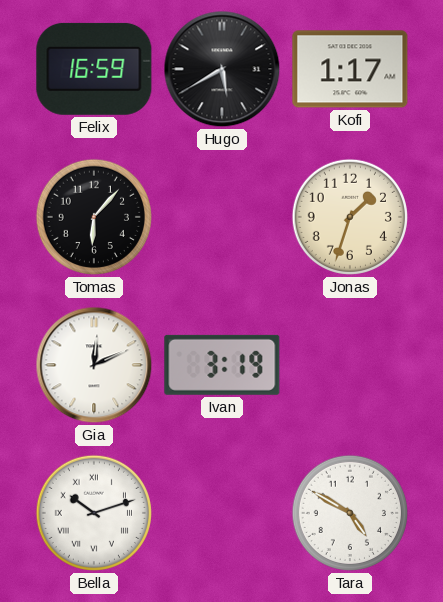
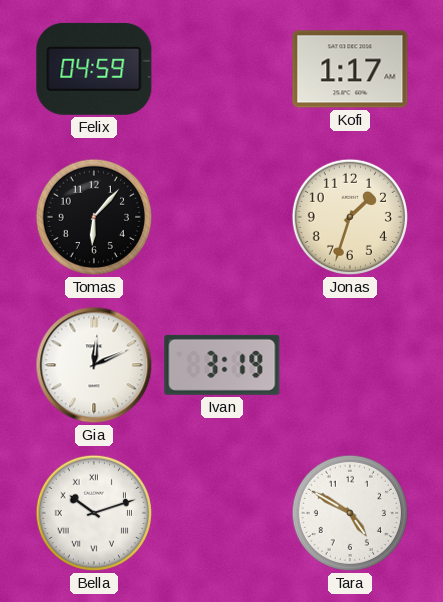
Felix: 16:59 -> 04:59
Hugo: 5:40 -> none
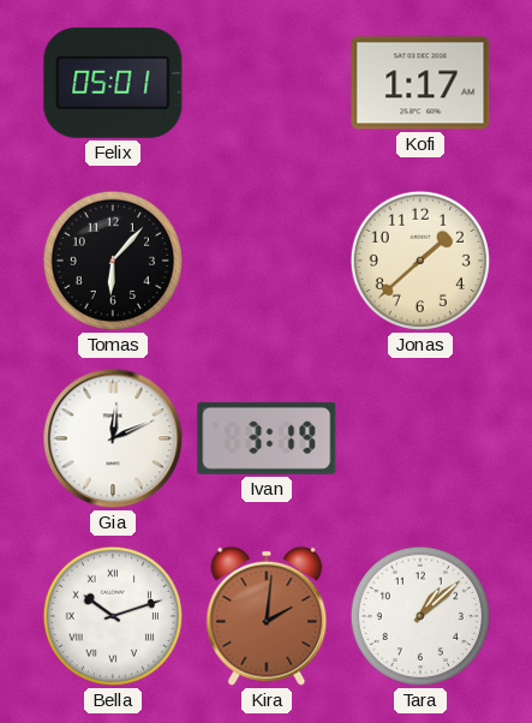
Felix: 04:59 -> 05:01
Jonas: 1:33 -> 1:38
Kira: none -> 2:01
Tara: 4:50 -> 1:08
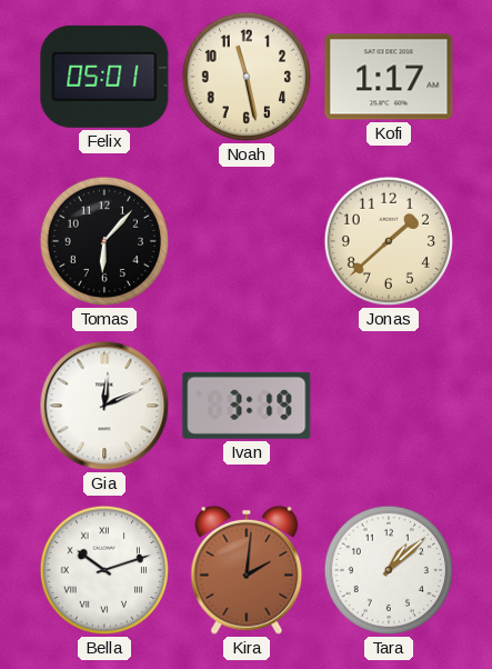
Noah: none -> 11:28
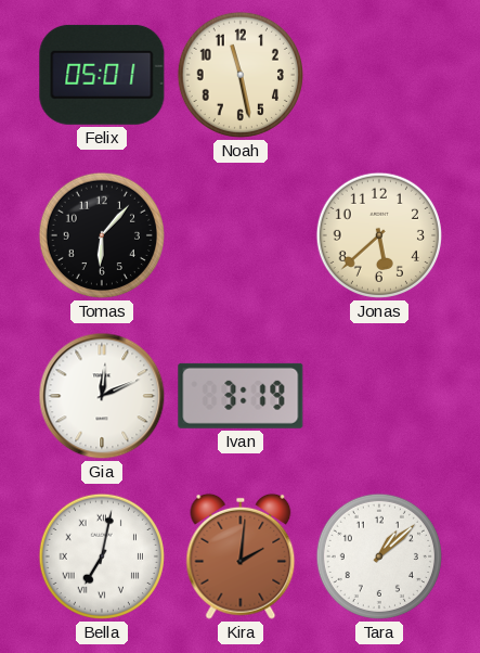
Kofi: 1:17 -> none
Jonas: 1:38 -> 5:38
Bella: 10:12 -> 7:02
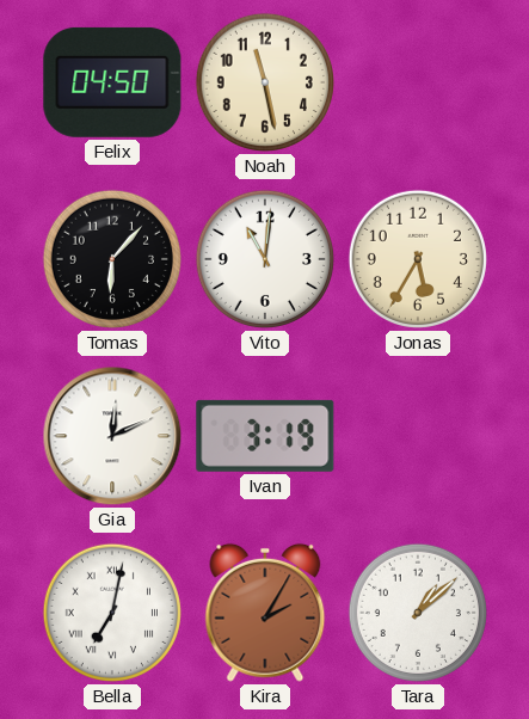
Felix: 05:01 -> 04:50
Vito: none -> 11:01
Jonas: 5:38 -> 5:35
Kira: 2:01 -> 2:05
